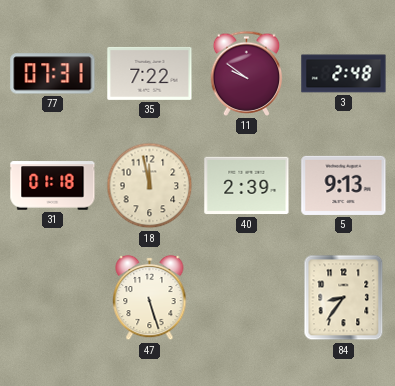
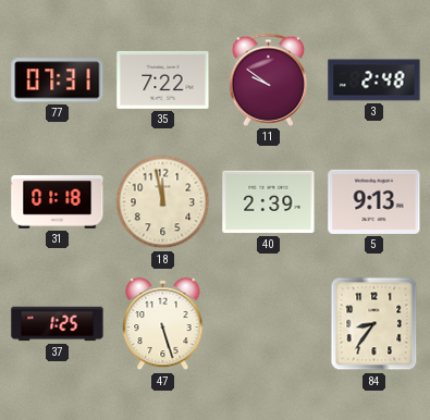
37: none -> 1:25
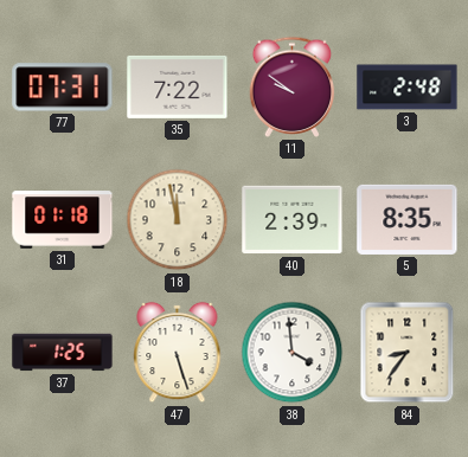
5: 9:13 -> 8:35
38: none -> 3:59
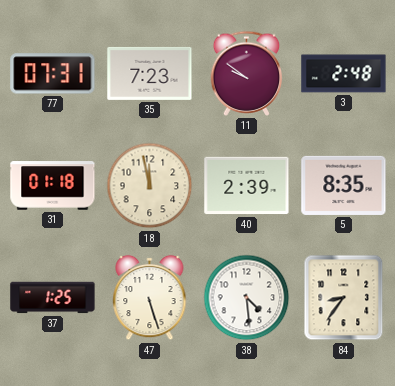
35: 7:22 -> 7:23
38: 3:59 -> 4:29
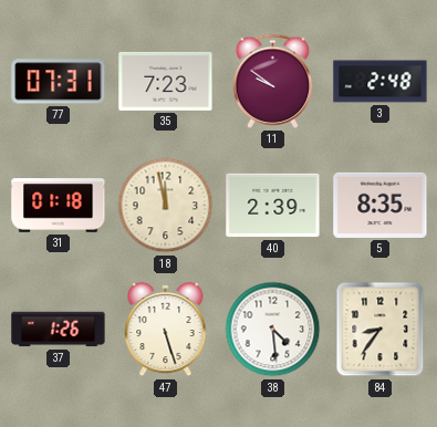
37: 1:25 -> 1:26
